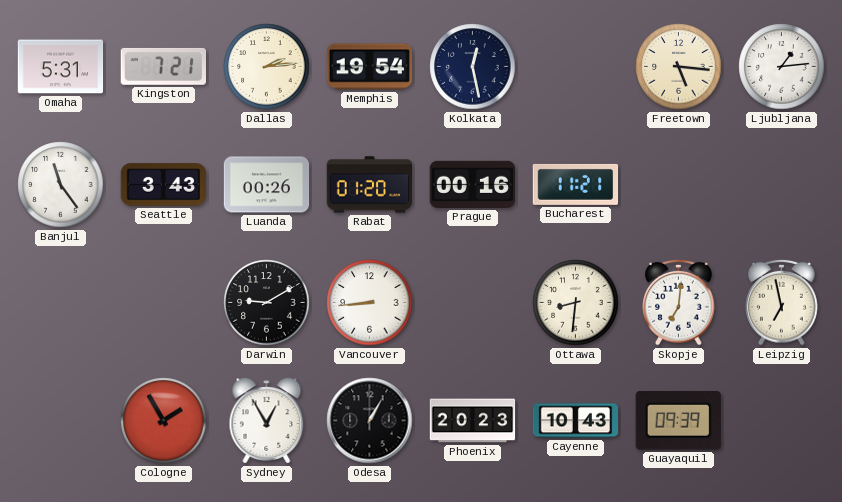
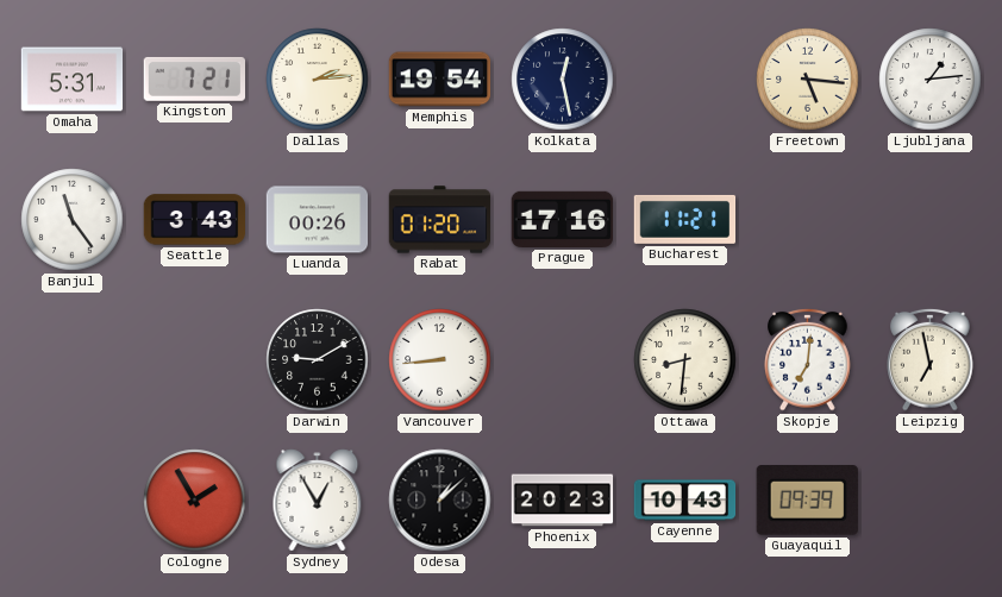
Prague: 00:16 -> 17:16
Odesa: 1:05 -> 1:08
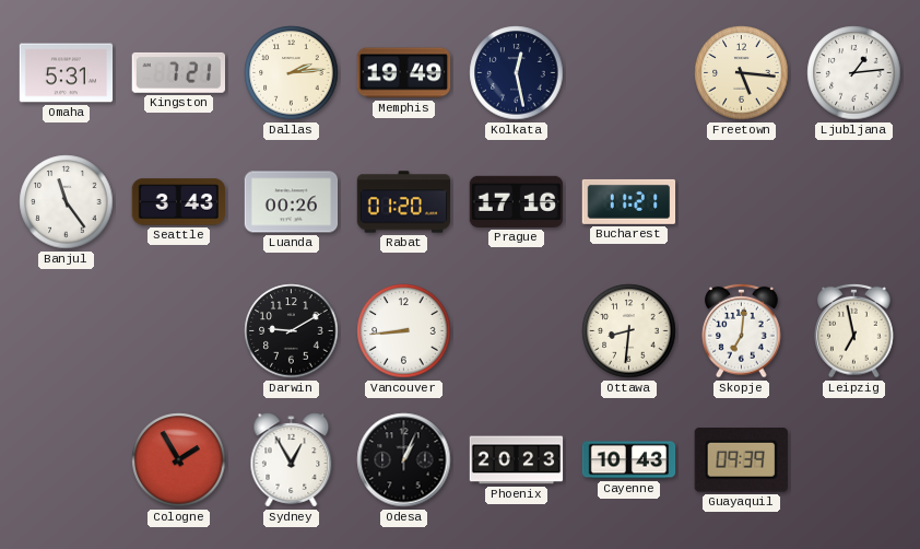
Memphis: 19:54 -> 19:49
Odesa: 1:08 -> 1:04
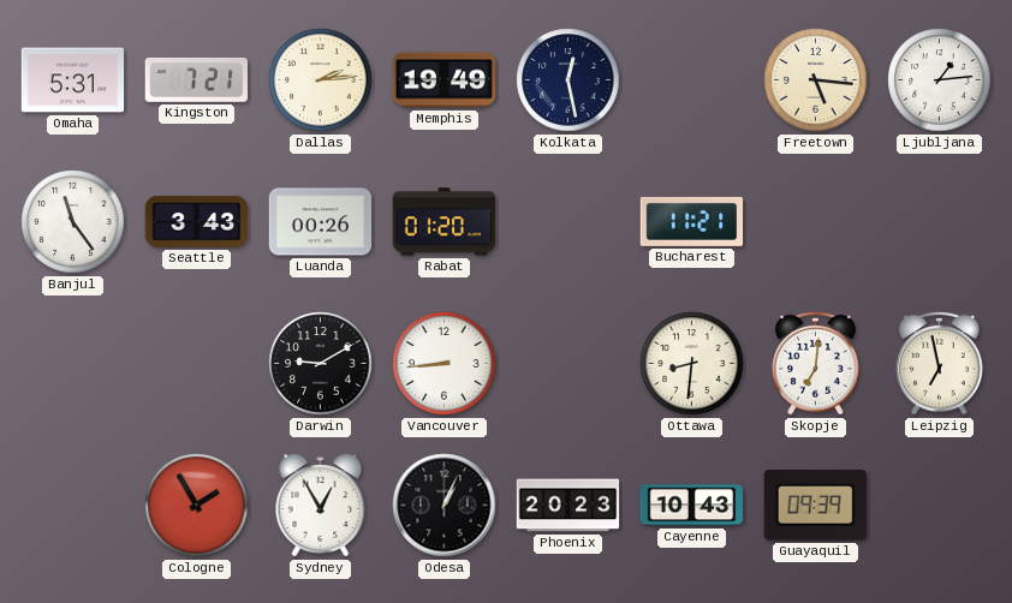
Prague: 17:16 -> none
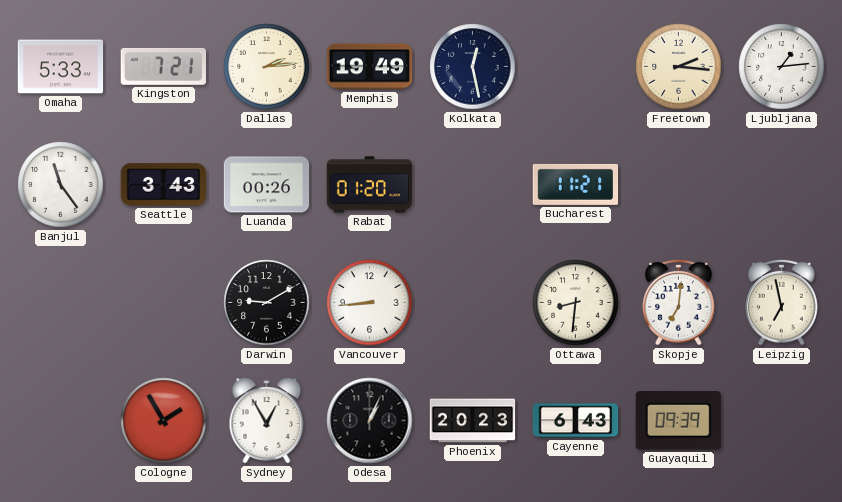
Omaha: 5:31 -> 5:33
Freetown: 5:16 -> 2:16
Cayenne: 10:43 -> 6:43
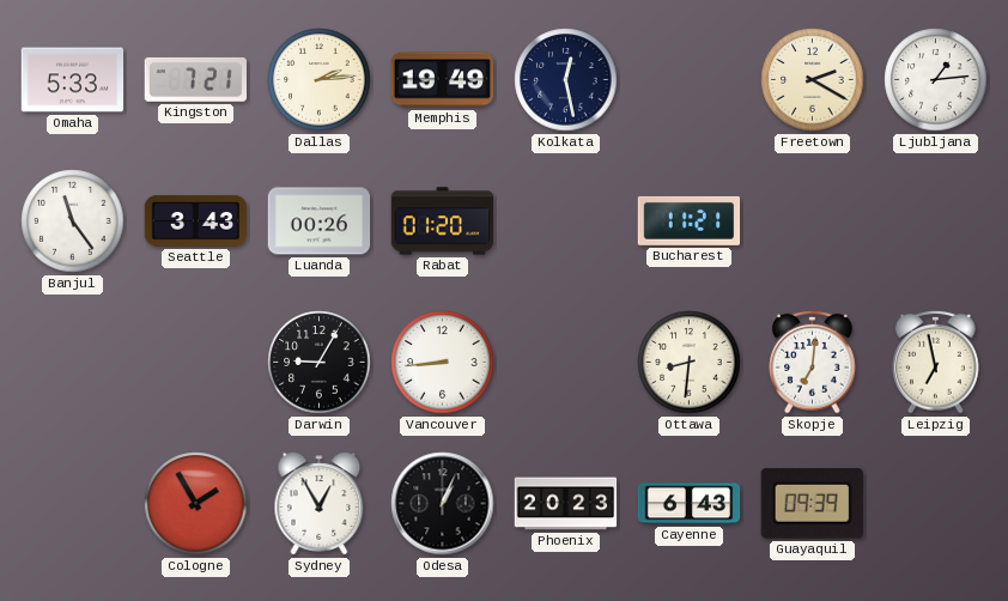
Freetown: 2:16 -> 2:20
Darwin: 9:10 -> 9:05
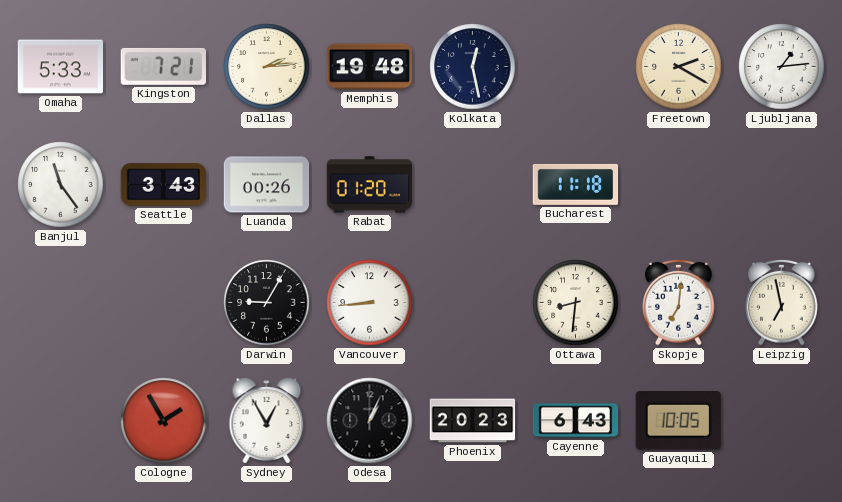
Memphis: 19:49 -> 19:48
Bucharest: 11:21 -> 11:18
Guayaquil: 09:39 -> 10:05
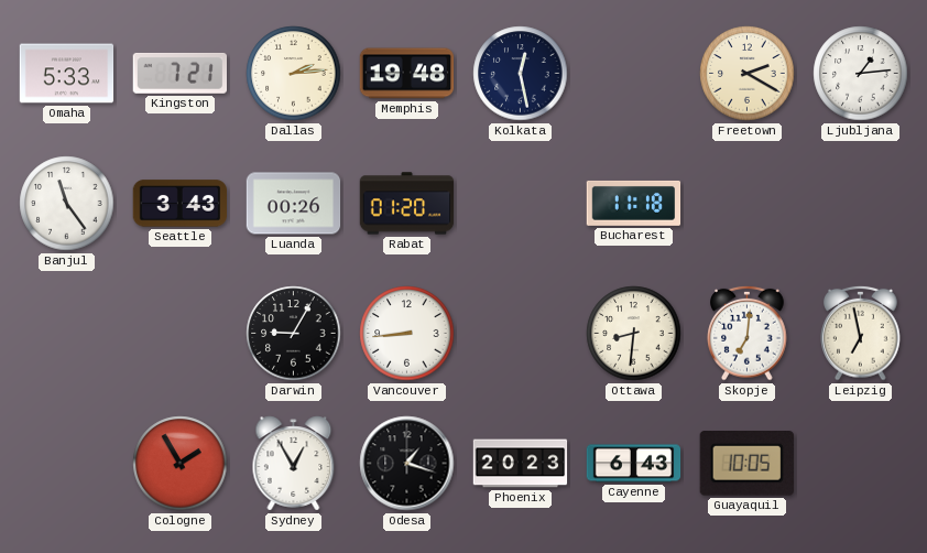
Odesa: 1:04 -> 1:18
